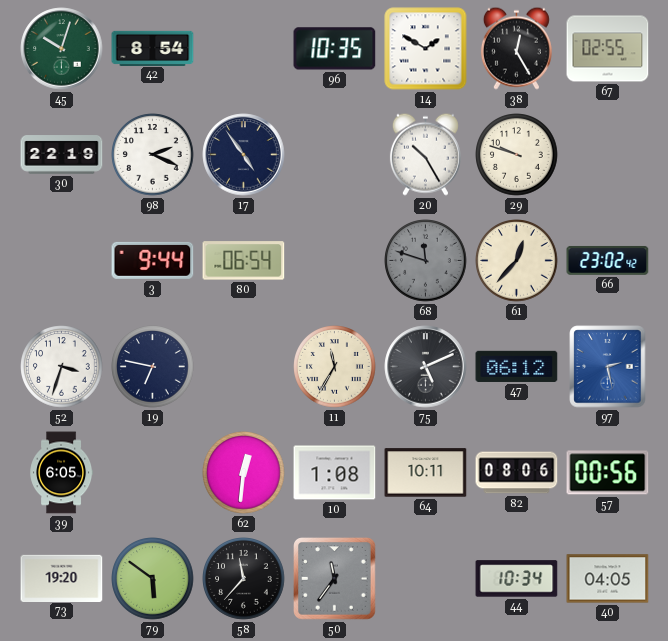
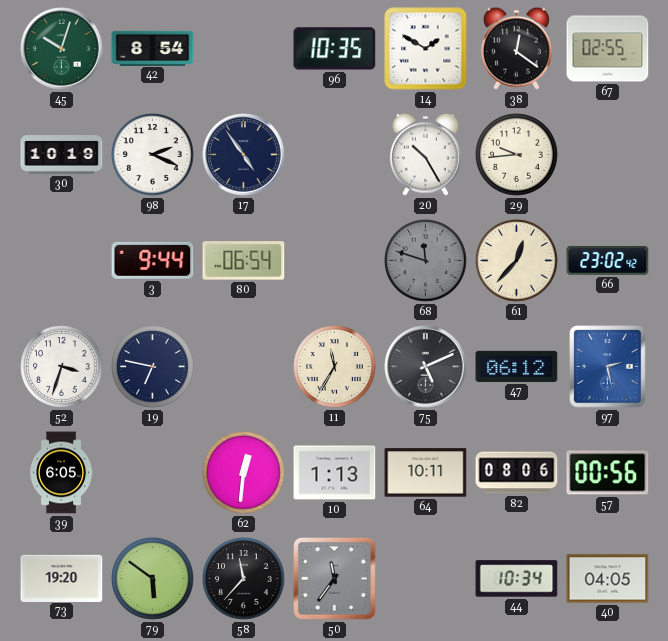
38: 12:25 -> 12:21
30: 22:19 -> 10:19
29: 9:48 -> 9:44
10: 1:08 -> 1:13
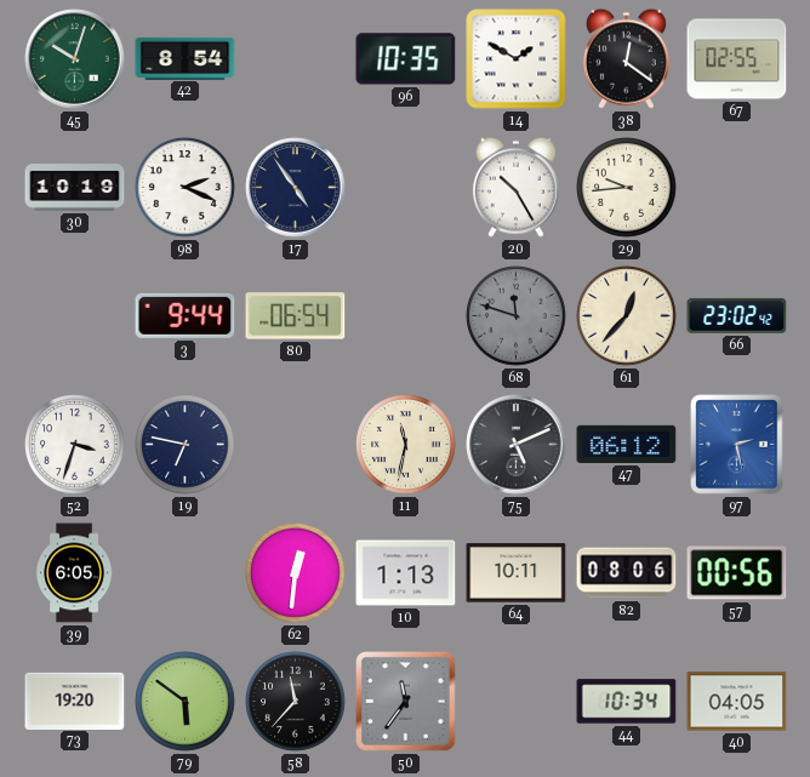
11: 11:35 -> 11:32
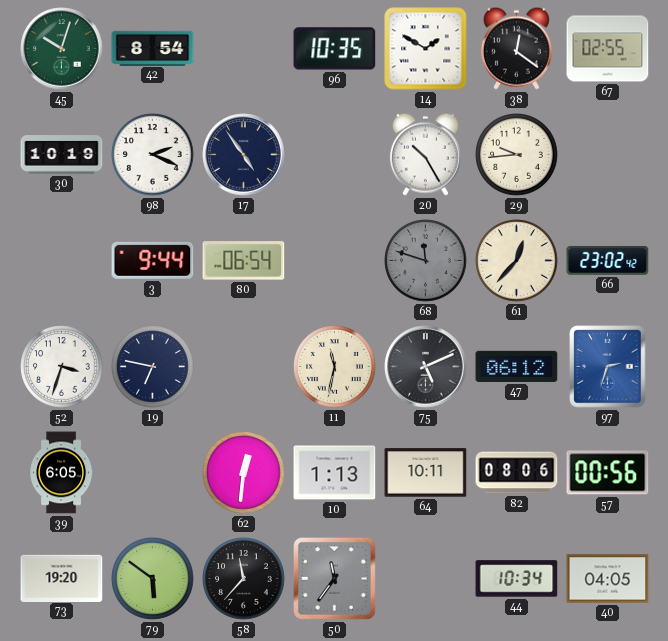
97: 2:28 -> 2:33
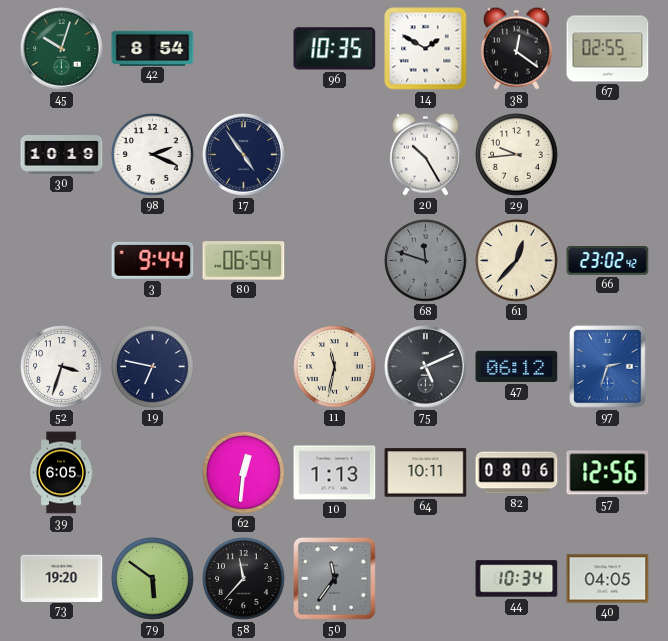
57: 00:56 -> 12:56
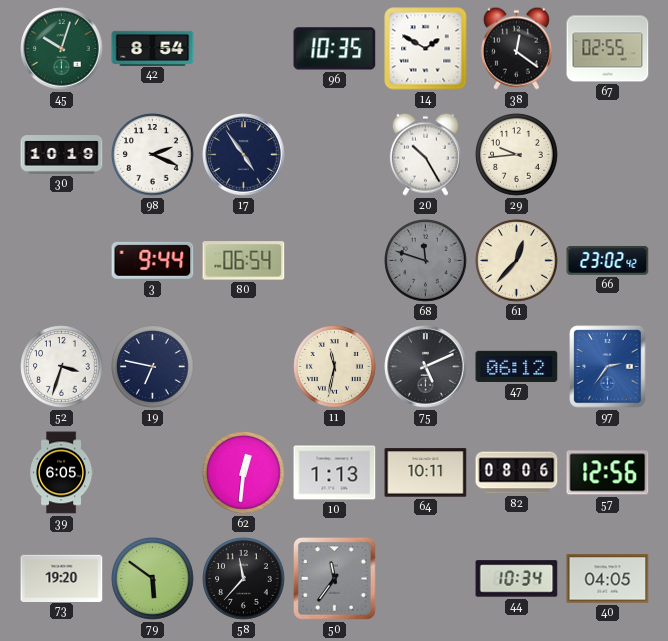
97: 2:33 -> 2:36
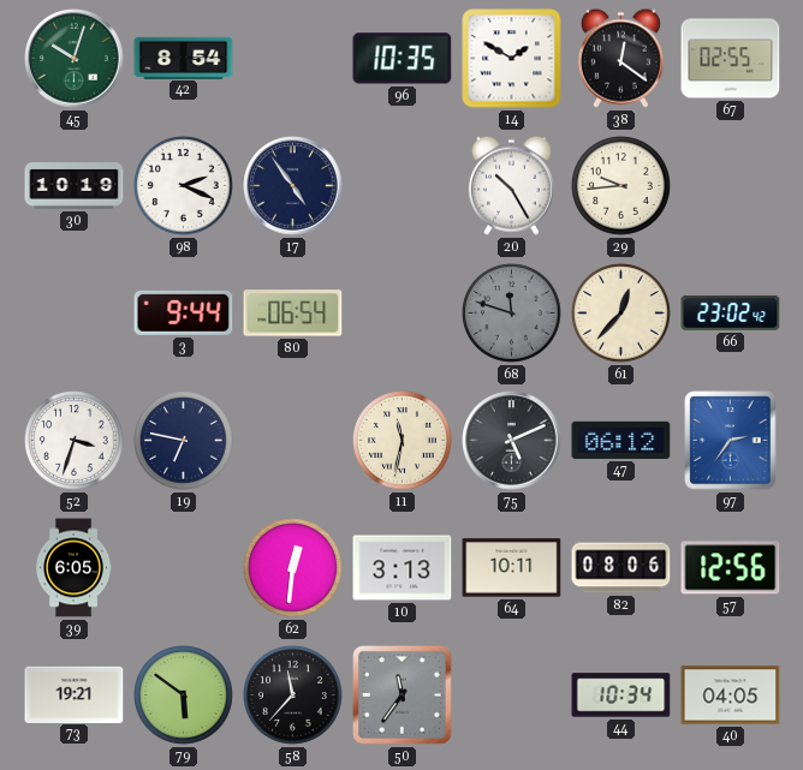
10: 1:13 -> 3:13
73: 19:20 -> 19:21
